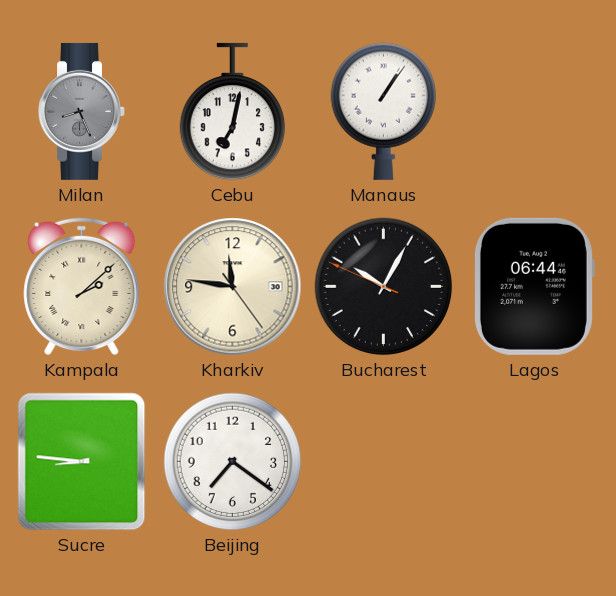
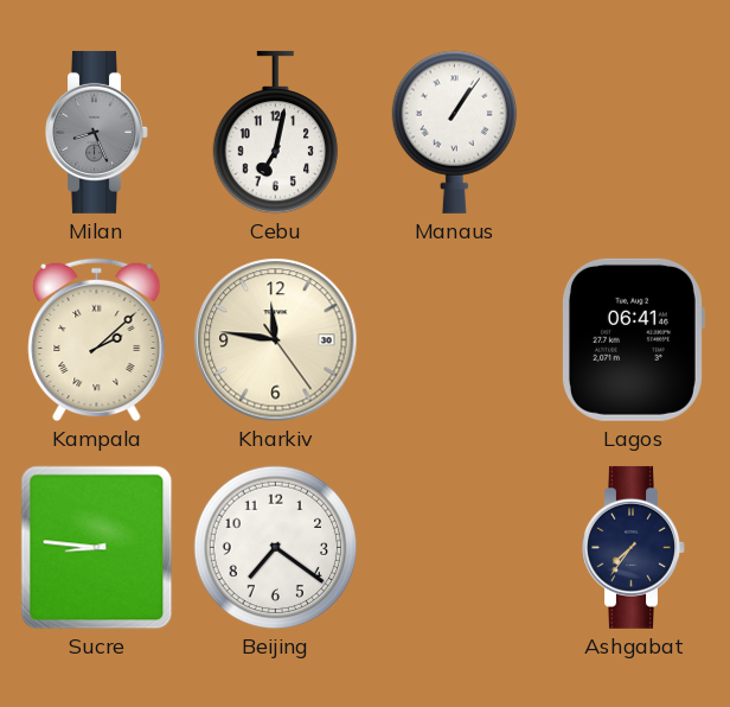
Bucharest: 10:04 -> none
Lagos: 06:44 -> 06:41
Ashgabat: none -> 7:36
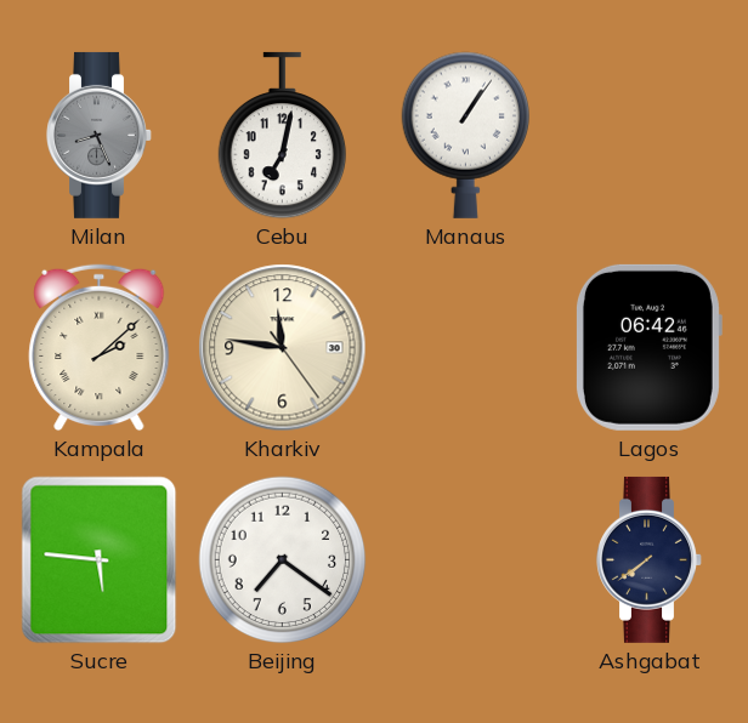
Lagos: 06:41 -> 06:42
Sucre: 8:46 -> 5:46
Ashgabat: 7:36 -> 7:39
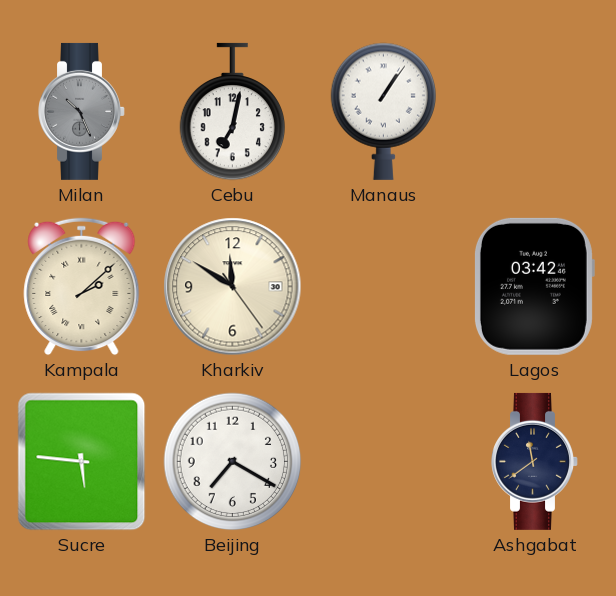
Milan: 8:26 -> 10:26
Kharkiv: 11:46 -> 11:50
Lagos: 06:42 -> 03:42
Beijing: 7:21 -> 7:20
Ashgabat: 7:39 -> 11:39
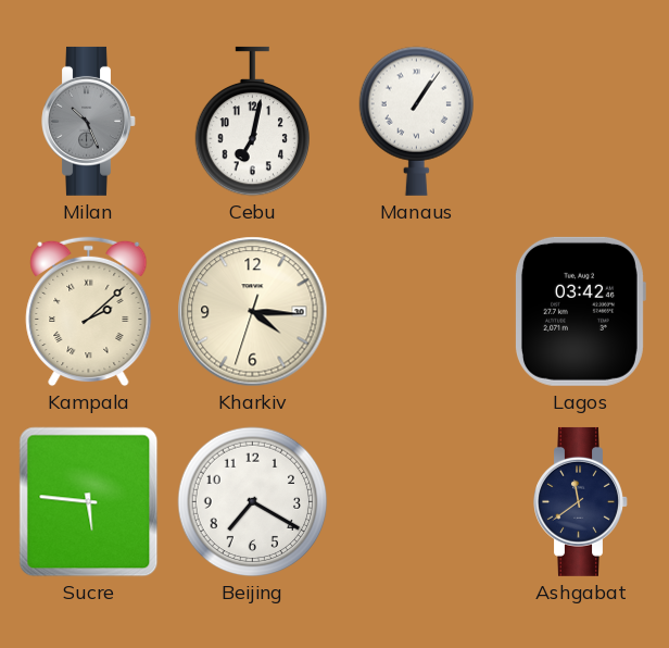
Kharkiv: 11:50 -> 4:15
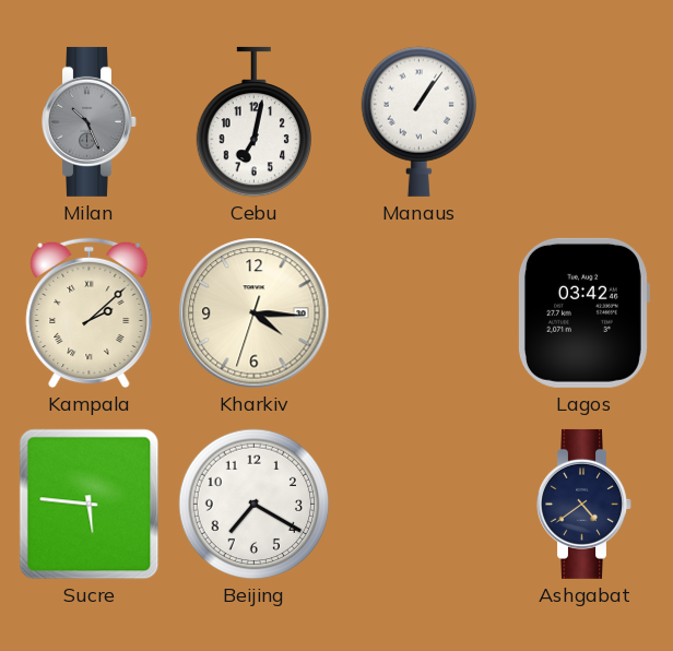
Ashgabat: 11:39 -> 4:39
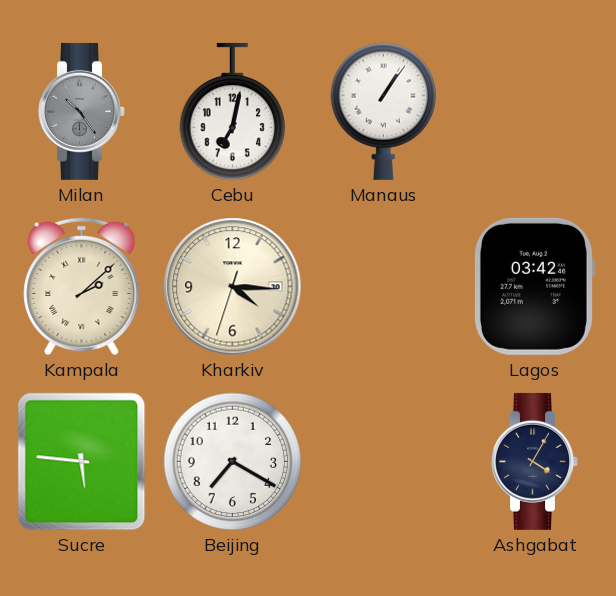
Milan: 10:26 -> 10:24
Ashgabat: 4:39 -> 4:05
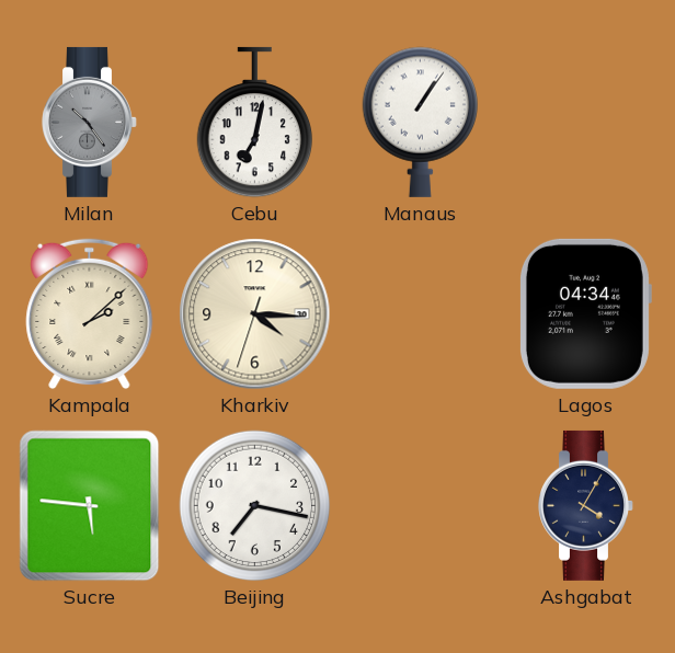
Lagos: 03:42 -> 04:34
Beijing: 7:20 -> 7:17
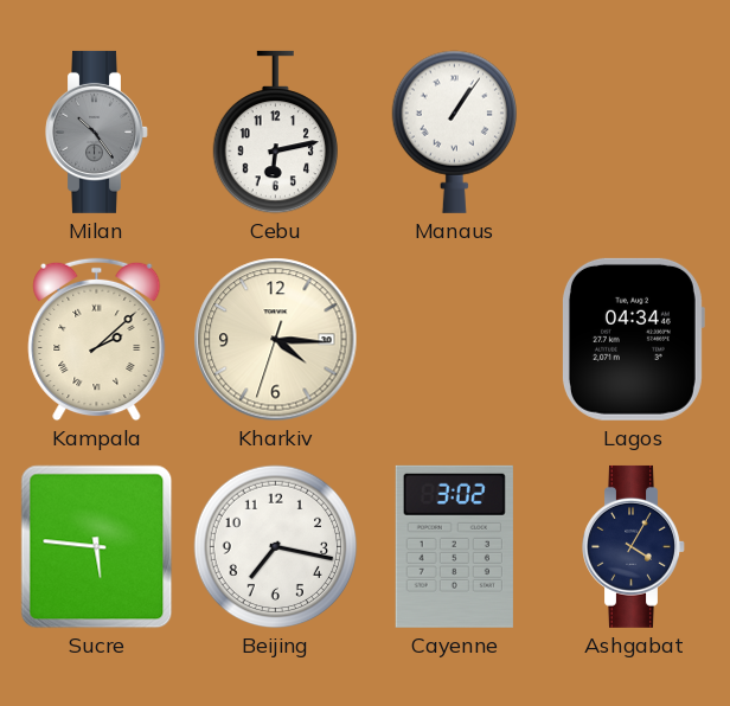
Cebu: 7:02 -> 6:13
Cayenne: none -> 3:02
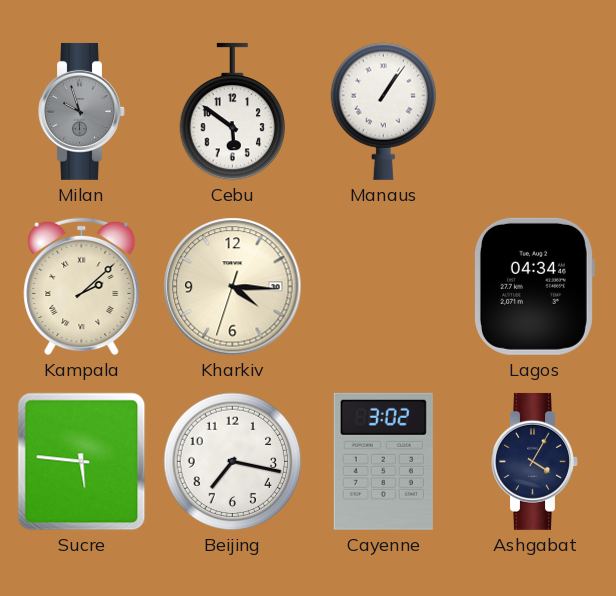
Milan: 10:24 -> 9:57
Cebu: 6:13 -> 5:51
